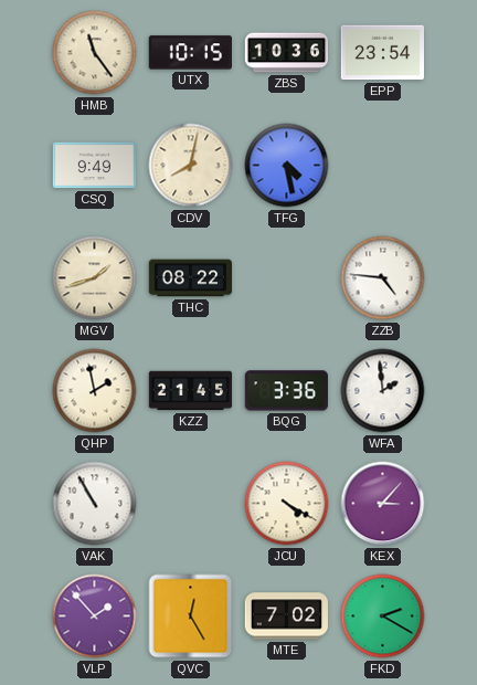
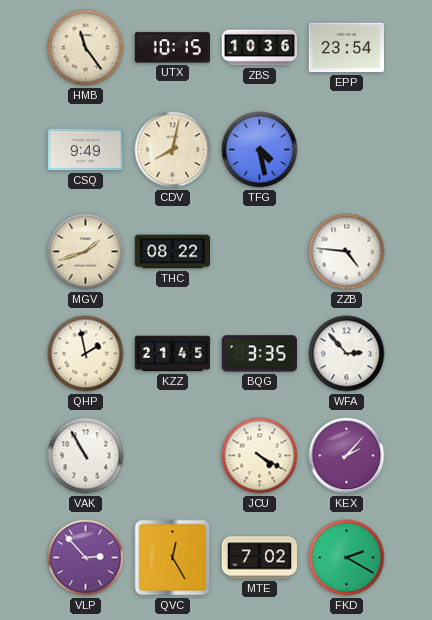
BQG: 3:36 -> 3:35
WFA: 1:59 -> 2:53
KEX: 3:07 -> 2:07
VLP: 1:53 -> 2:53
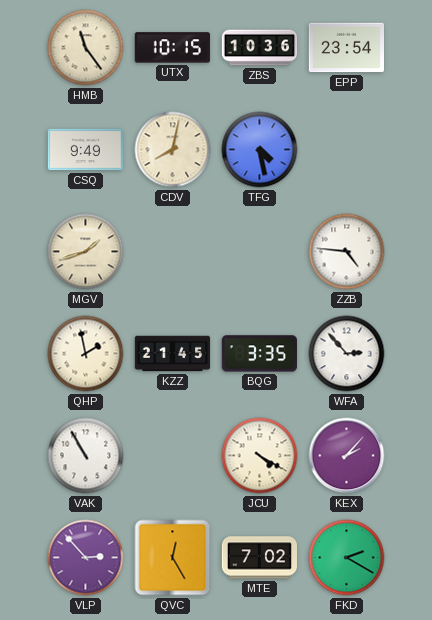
THC: 08:22 -> none
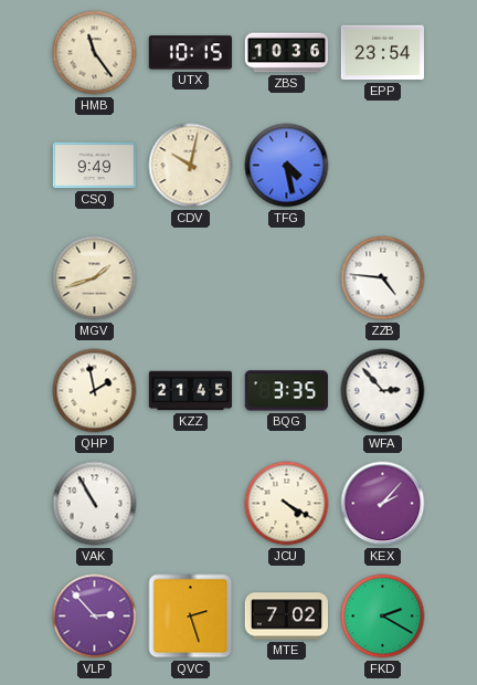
CDV: 8:02 -> 10:02
QVC: 12:25 -> 2:27
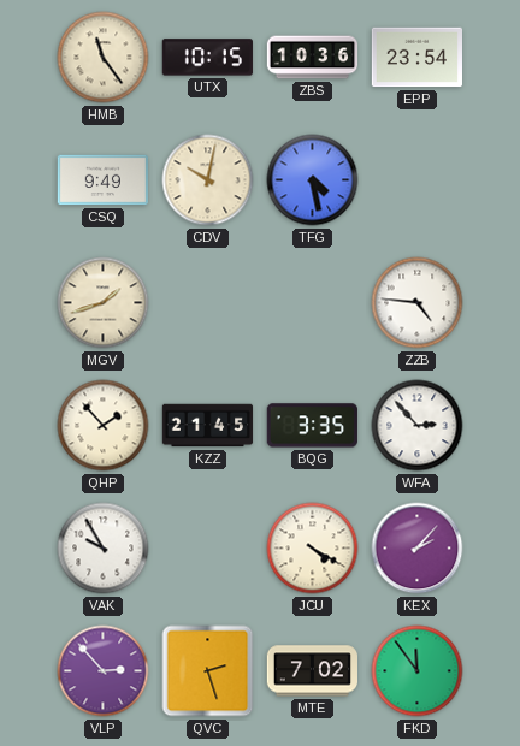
QHP: 1:58 -> 1:53
VAK: 10:55 -> 9:55
FKD: 2:20 -> 11:54
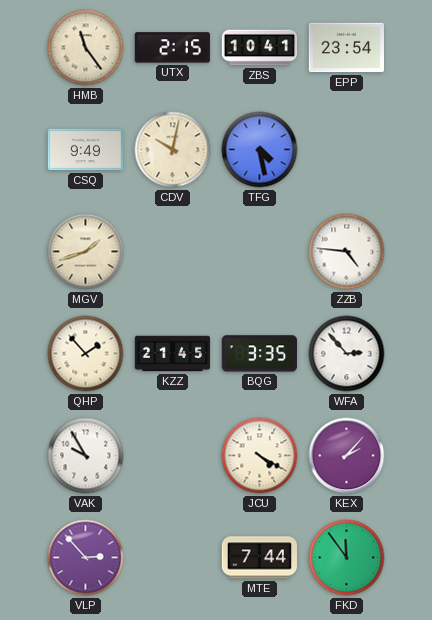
UTX: 10:15 -> 2:15
ZBS: 10:36 -> 10:41
QVC: 2:27 -> none
MTE: 7:02 -> 7:44
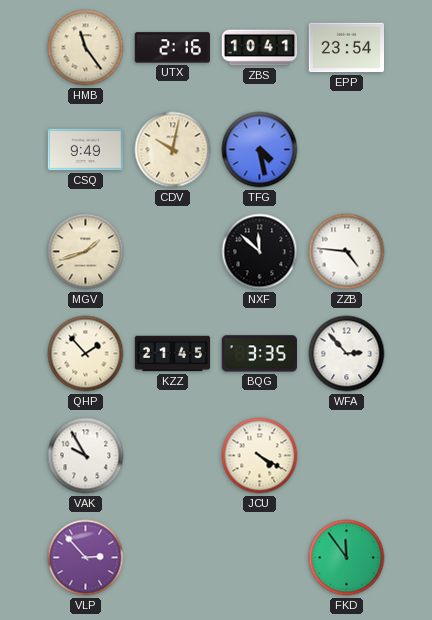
UTX: 2:15 -> 2:16
NXF: none -> 11:52
KEX: 2:07 -> none
MTE: 7:44 -> none
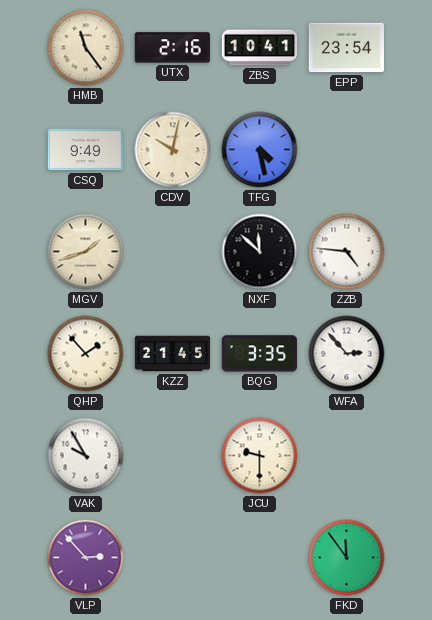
JCU: 4:20 -> 9:30
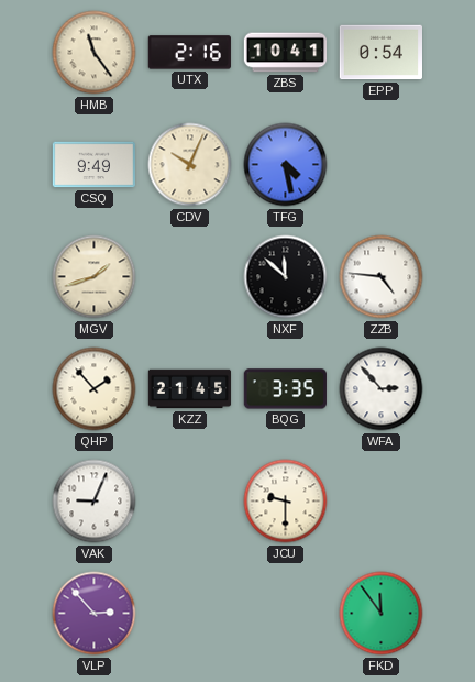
EPP: 23:54 -> 0:54
CDV: 10:02 -> 10:04
VAK: 9:55 -> 9:04
